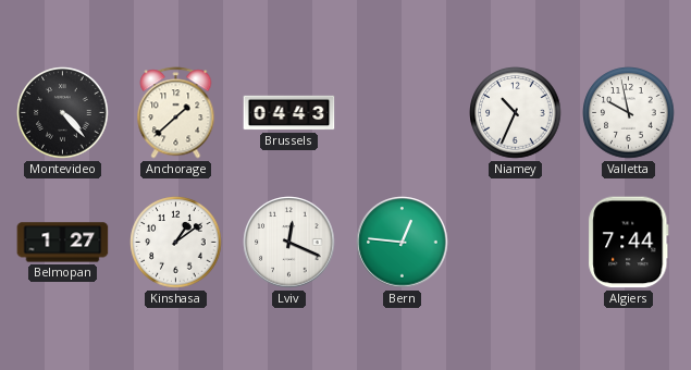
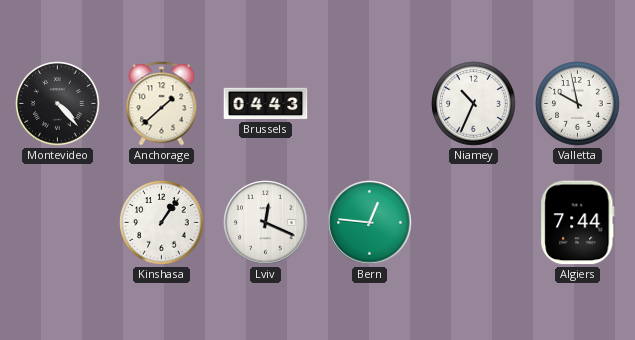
Belmopan: 1:27 -> none
Kinshasa: 1:09 -> 1:06
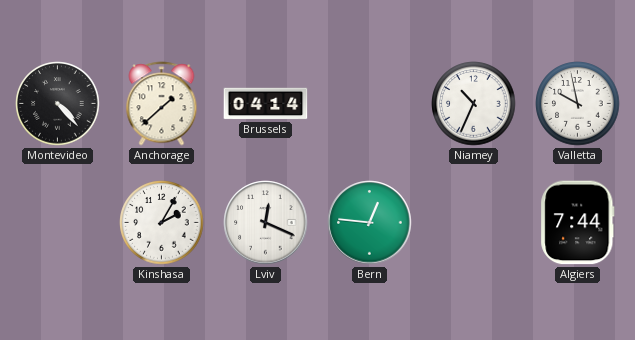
Brussels: 04:43 -> 04:14
Kinshasa: 1:06 -> 2:05
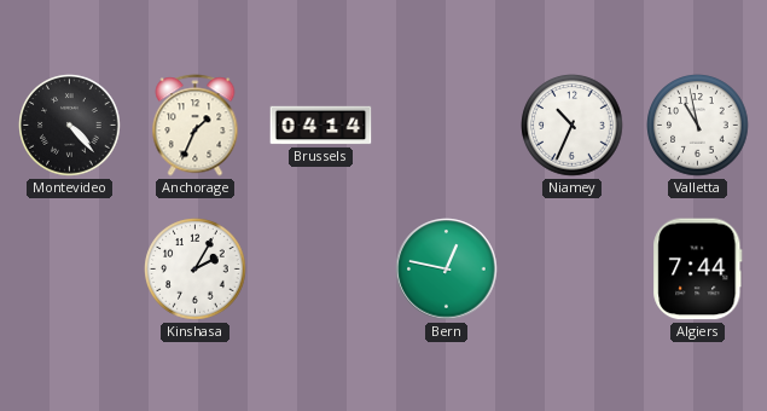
Anchorage: 1:38 -> 1:34
Valletta: 9:58 -> 10:58
Lviv: 12:19 -> none
Bern: 12:46 -> 12:47
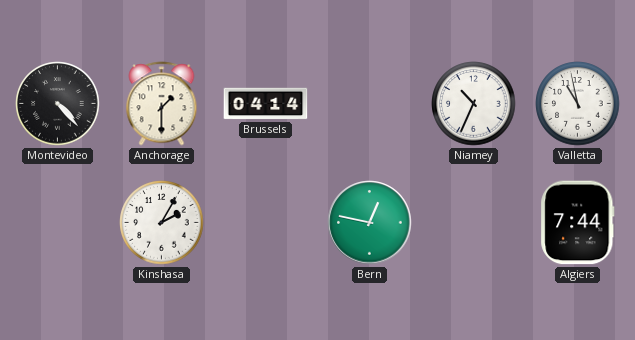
Anchorage: 1:34 -> 1:30
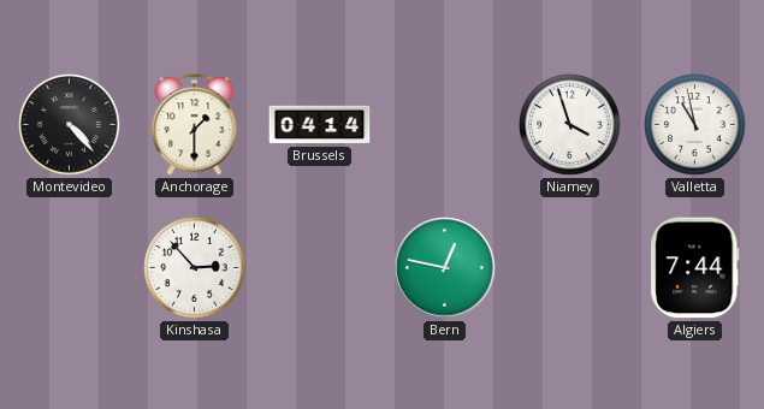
Niamey: 10:34 -> 3:57
Kinshasa: 2:05 -> 2:53
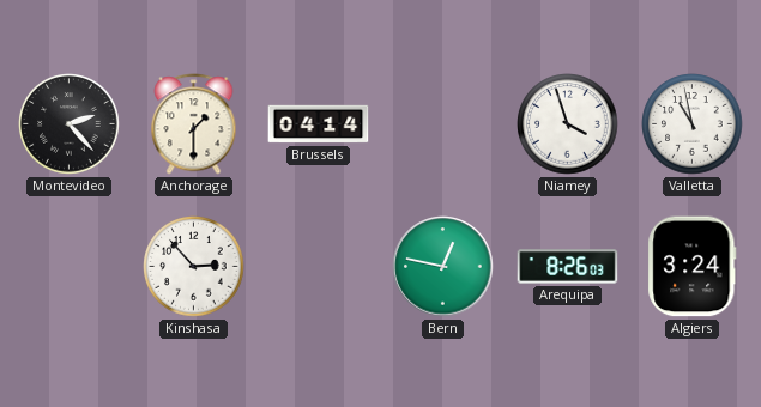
Montevideo: 4:23 -> 2:23
Arequipa: none -> 8:26
Algiers: 7:44 -> 3:24
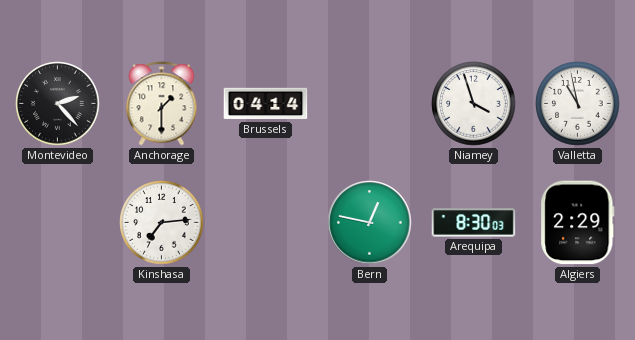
Kinshasa: 2:53 -> 7:14
Arequipa: 8:26 -> 8:30
Algiers: 3:24 -> 2:29
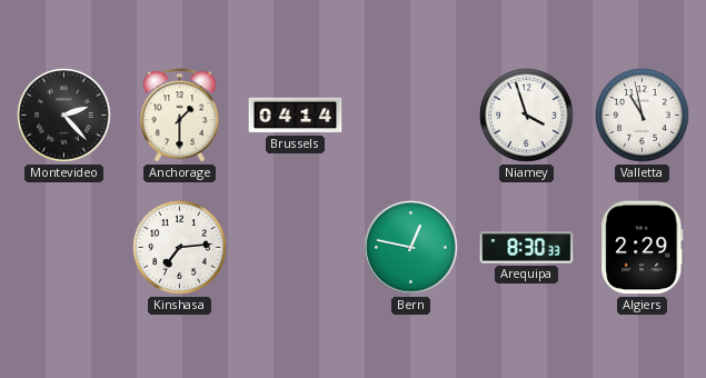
Arequipa: 8:30:03 -> 8:30:33
